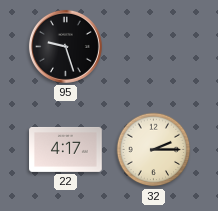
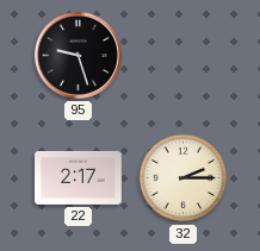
22: 4:17 -> 2:17
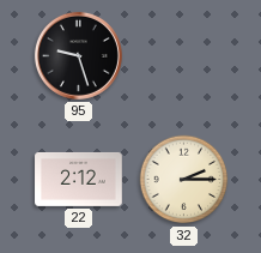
22: 2:17 -> 2:12
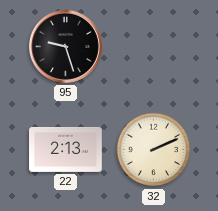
22: 2:12 -> 2:13
32: 2:15 -> 2:11
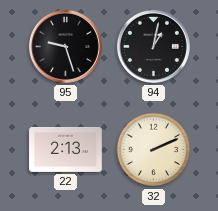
94: none -> 1:02
